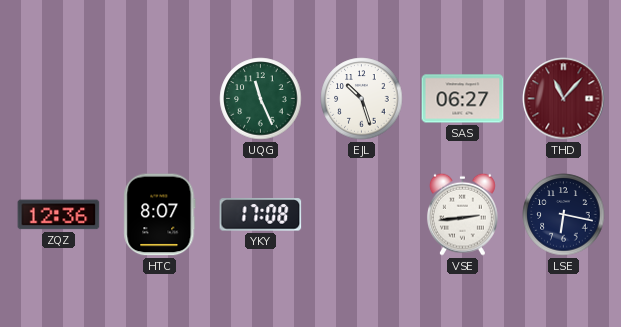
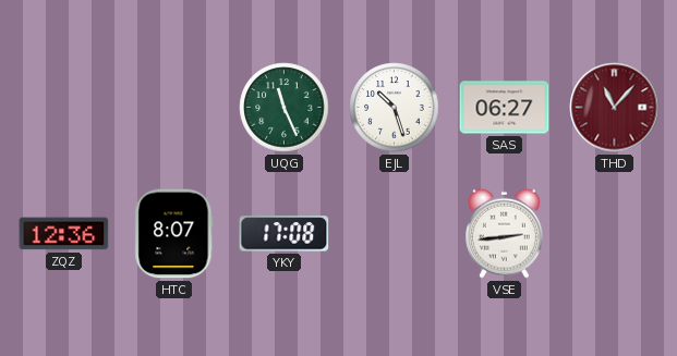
LSE: 6:17 -> none
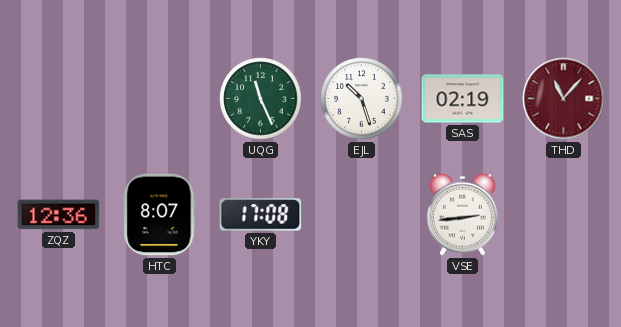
SAS: 06:27 -> 02:19
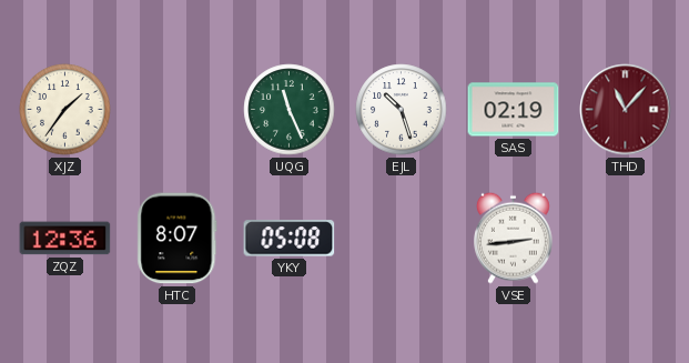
XJZ: none -> 1:36
YKY: 17:08 -> 05:08
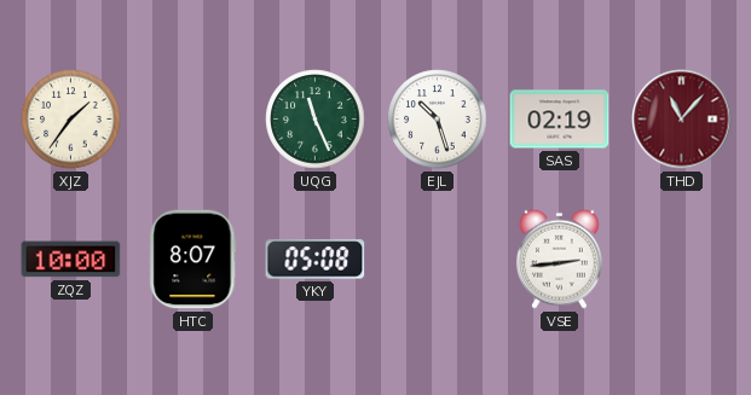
ZQZ: 12:36 -> 10:00
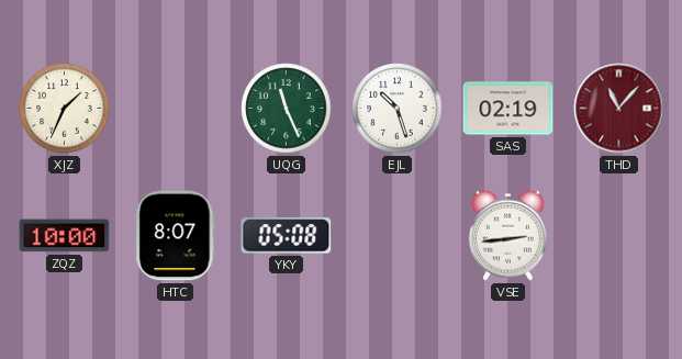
XJZ: 1:36 -> 1:34
